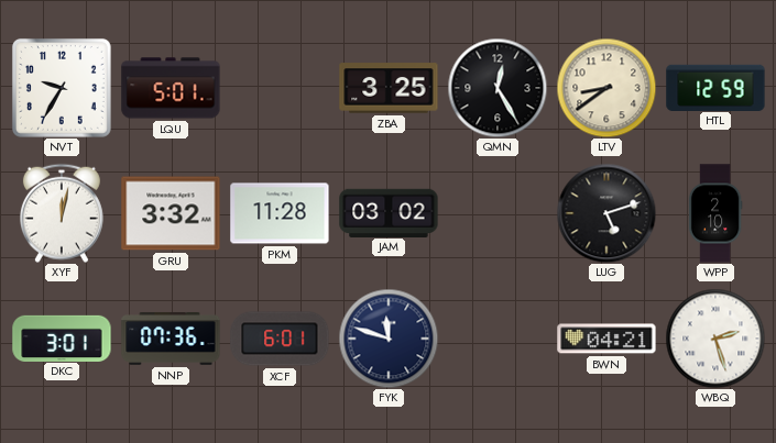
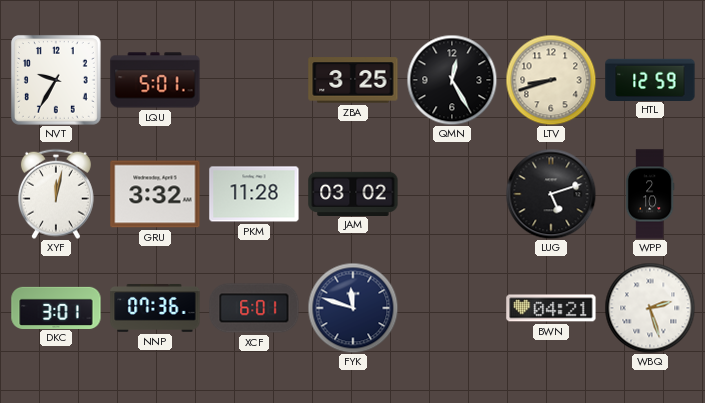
LTV: 8:39 -> 8:42
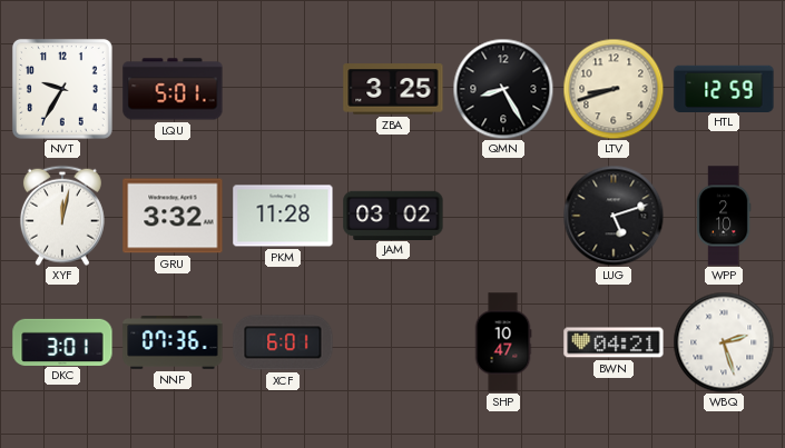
QMN: 12:25 -> 8:25
FYK: 11:48 -> none
SHP: none -> 10:47
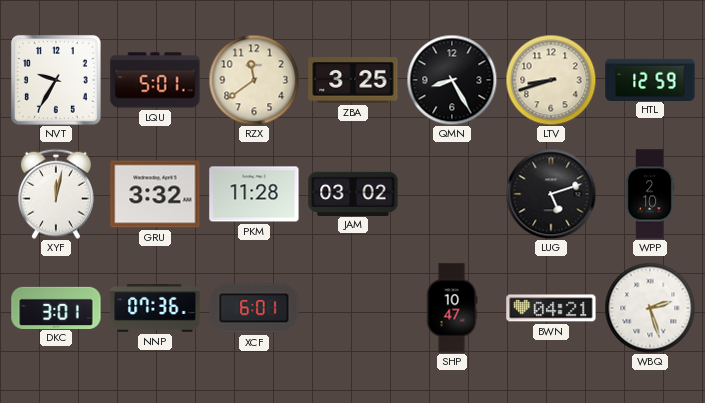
RZX: none -> 11:39
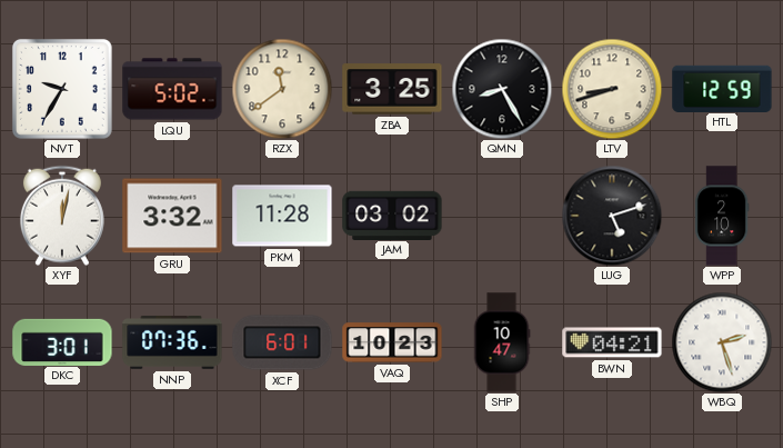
LQU: 5:01 -> 5:02
VAQ: none -> 10:23
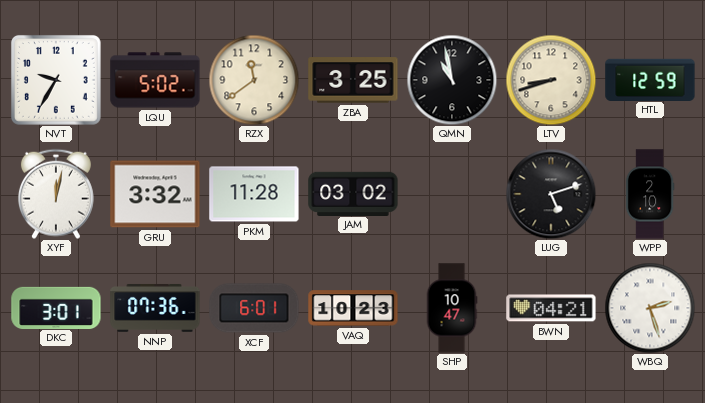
QMN: 8:25 -> 10:58
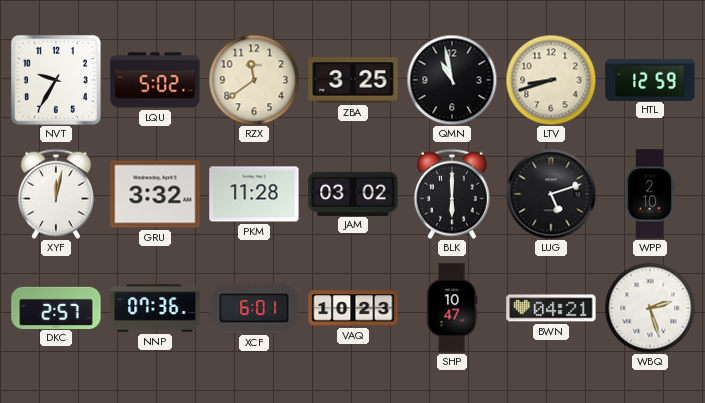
BLK: none -> 6:00
DKC: 3:01 -> 2:57
